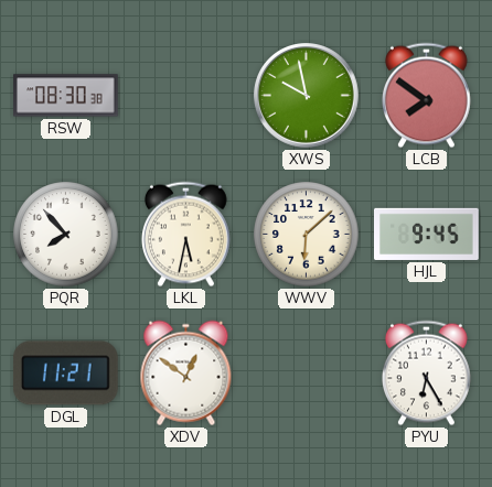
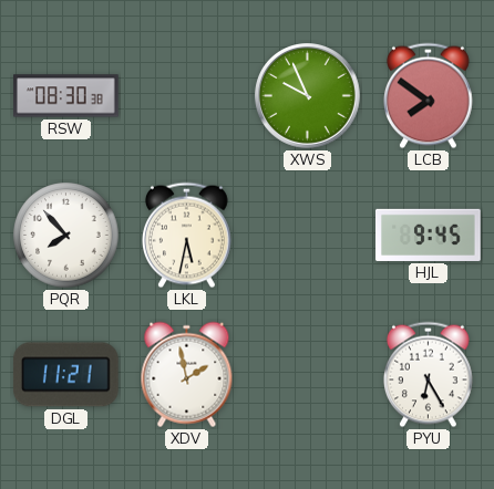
XWS: 9:58 -> 9:56
WWV: 6:08 -> none
XDV: 12:51 -> 1:58
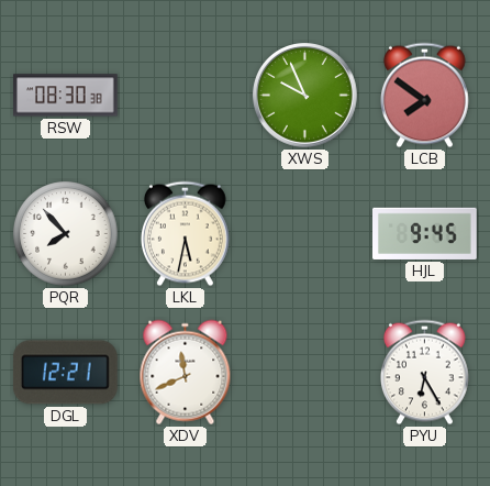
DGL: 11:21 -> 12:21
XDV: 1:58 -> 11:41
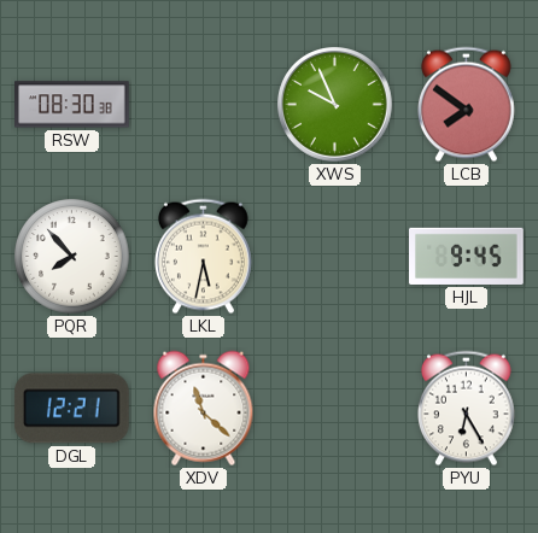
XDV: 11:41 -> 11:22
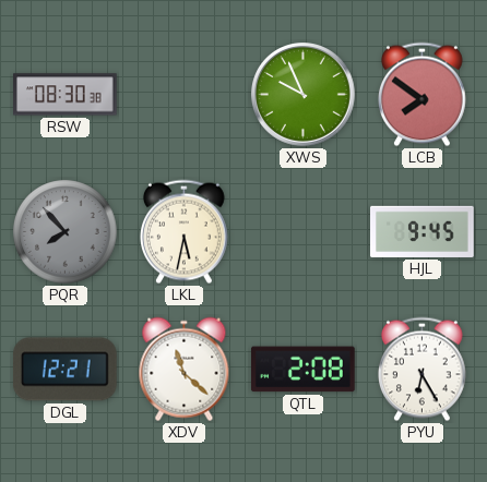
PQR dial: white -> grey
QTL: none -> 2:08
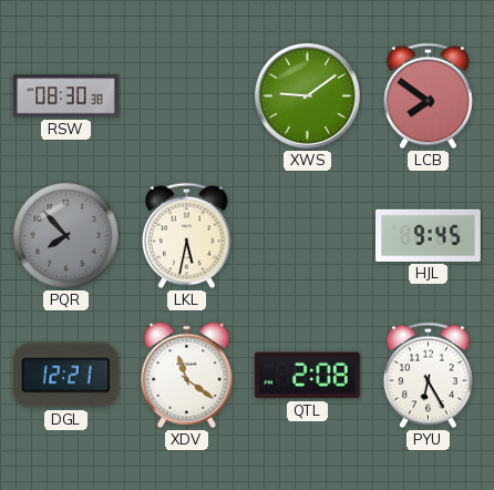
XWS: 9:56 -> 9:09
XDV: 11:22 -> 11:21
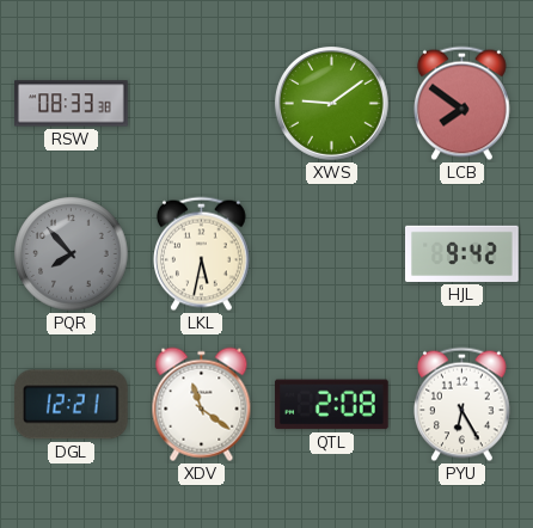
RSW: 08:30 -> 08:33
HJL: 9:45 -> 9:42
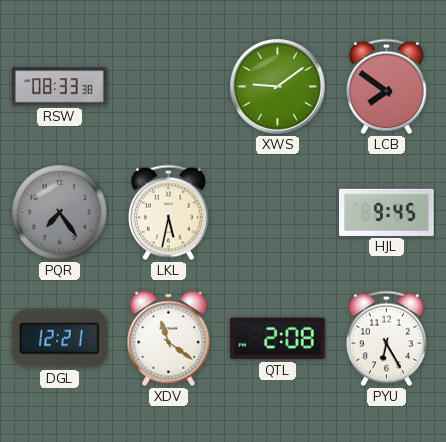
PQR: 7:53 -> 7:24
HJL: 9:42 -> 9:45
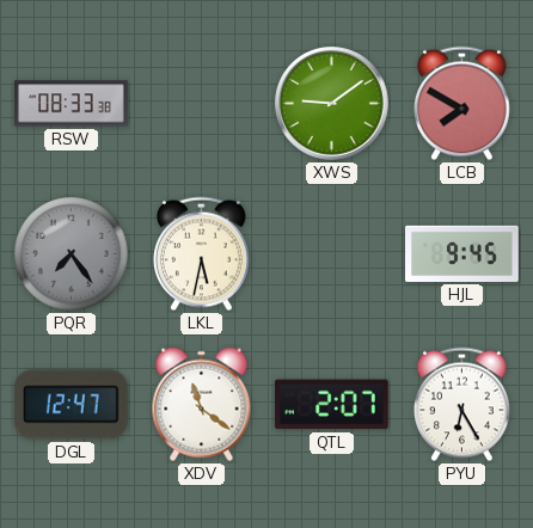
LCB: 7:51 -> 7:50
DGL: 12:21 -> 12:47
QTL: 2:08 -> 2:07
